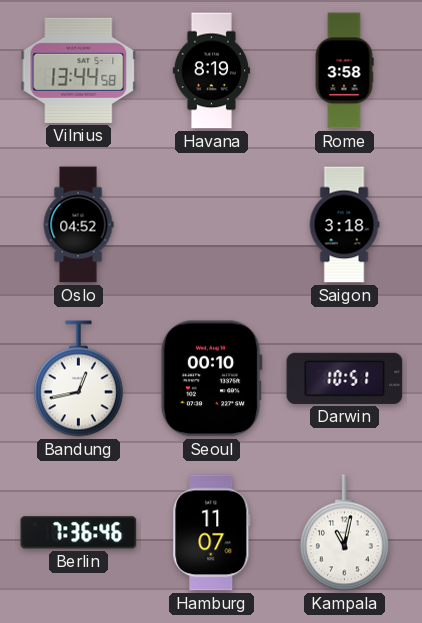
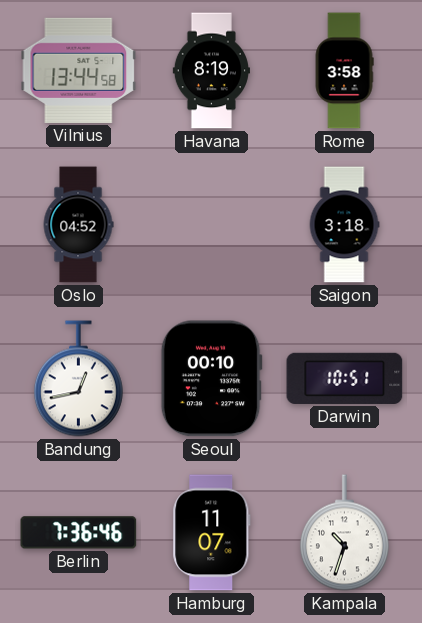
Kampala: 11:02 -> 10:33
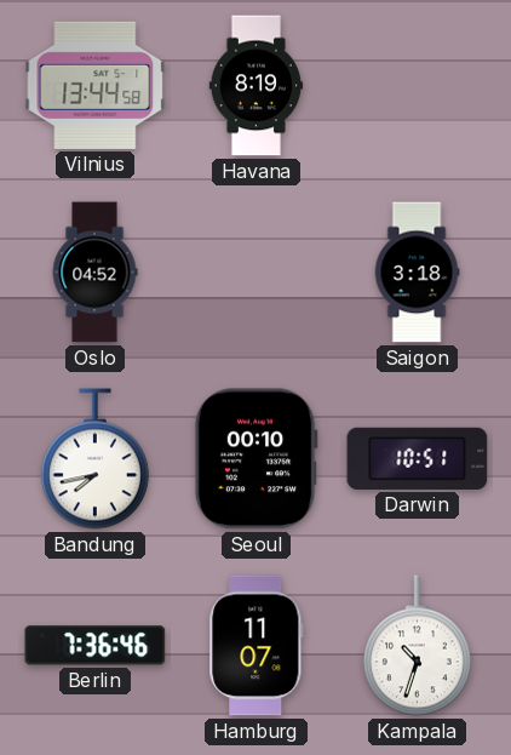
Rome: 3:58 -> none
Bandung: 12:43 -> 7:43
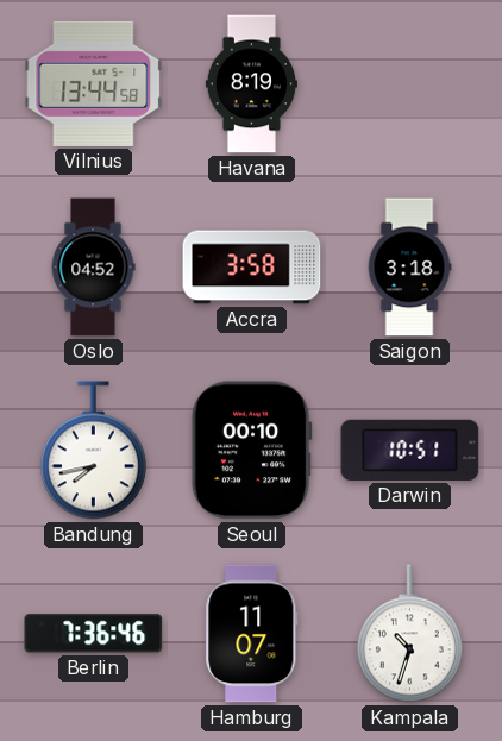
Accra: none -> 3:58
